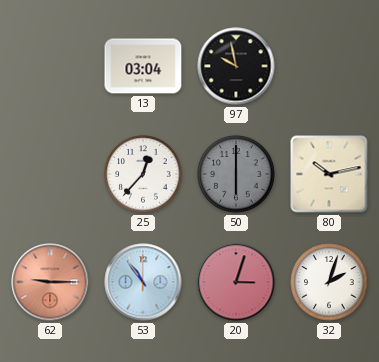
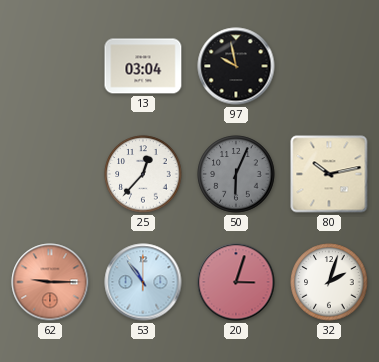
50: 6:00 -> 6:04
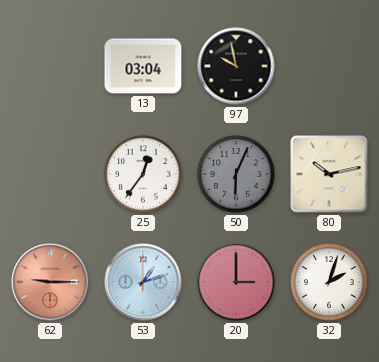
25: 12:37 -> 12:36
53: 10:54 -> 1:12
20: 3:03 -> 3:00
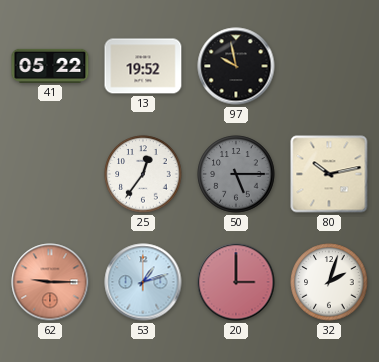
41: none -> 05:22
13: 03:04 -> 19:52
50: 6:04 -> 5:15
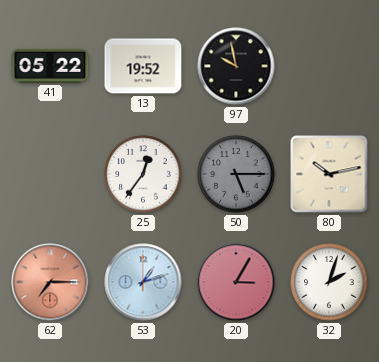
62: 9:15 -> 7:15
20: 3:00 -> 3:05
